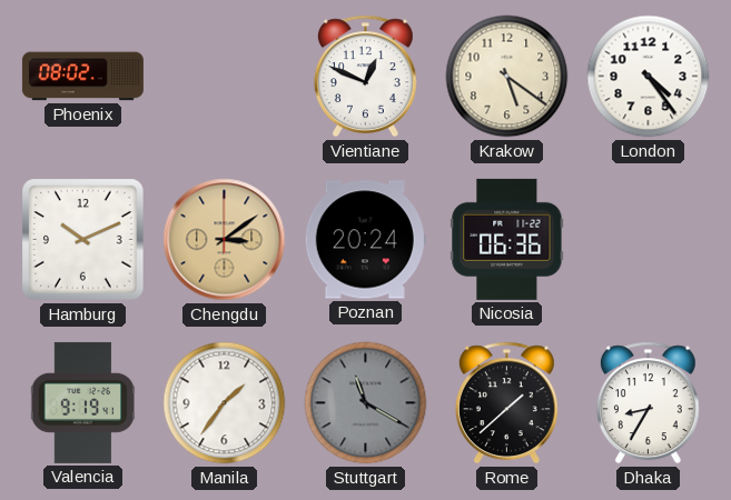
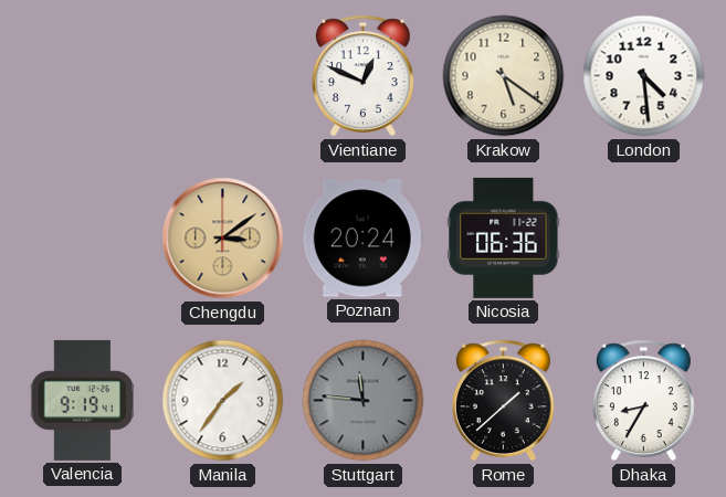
Phoenix: 08:02 -> none
London: 4:24 -> 4:29
Hamburg: 10:11 -> none
Stuttgart: 11:20 -> 11:46
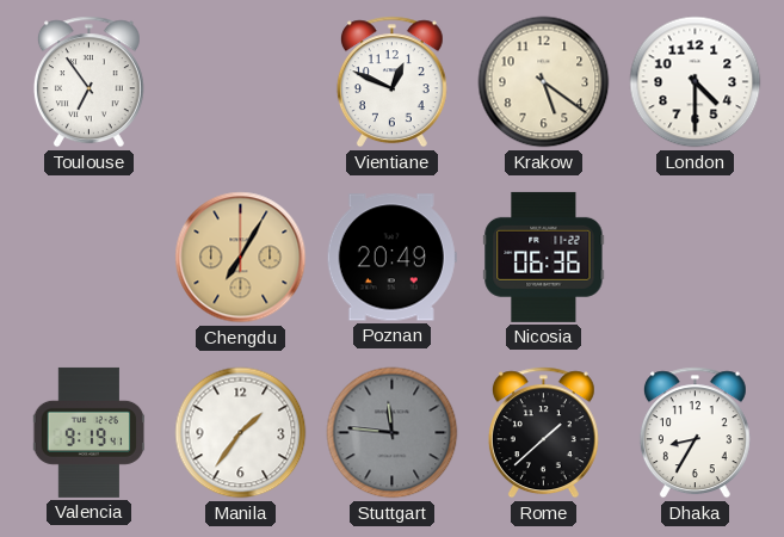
Toulouse: none -> 6:54
London: 4:29 -> 4:30
Chengdu: 3:09 -> 7:05
Poznan: 20:24 -> 20:49
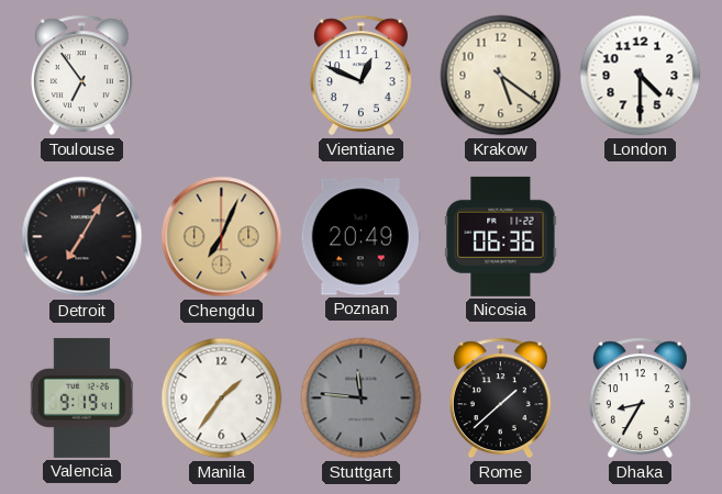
Detroit: none -> 7:05
Chengdu: 7:05 -> 7:04
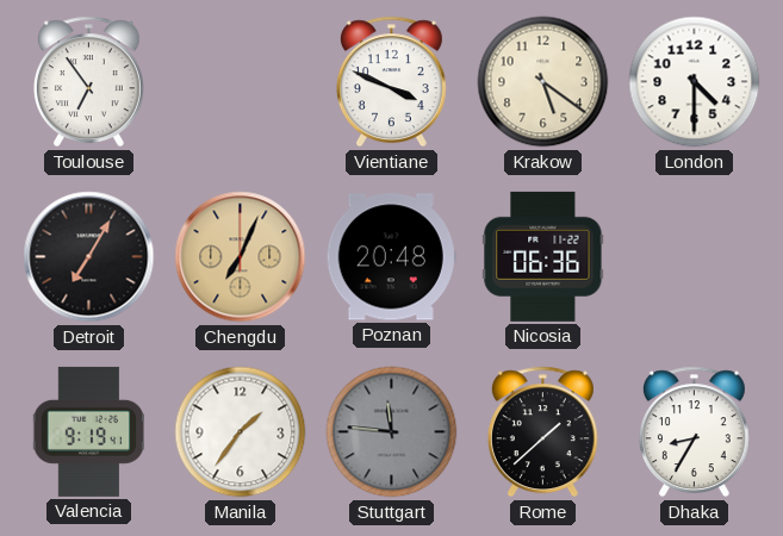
Vientiane: 12:49 -> 3:49
Poznan: 20:49 -> 20:48
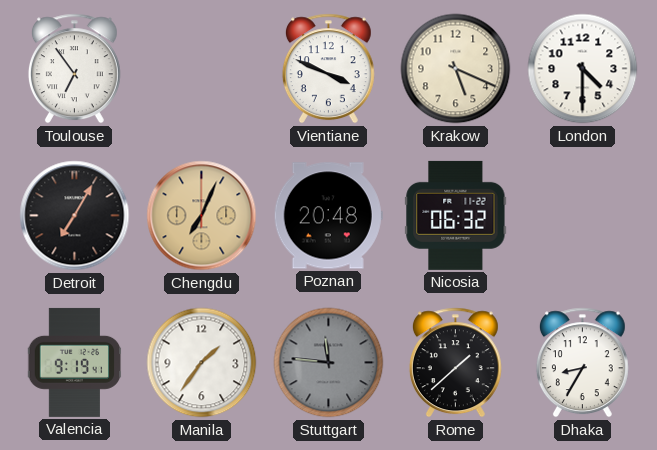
Krakow: 5:21 -> 5:19
Nicosia: 06:36 -> 06:32
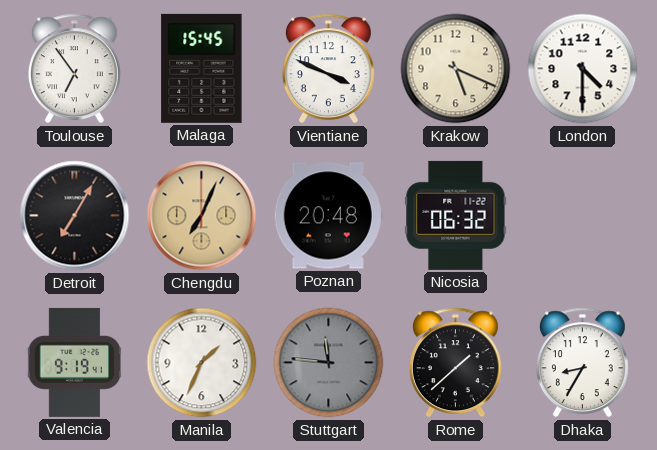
Malaga: none -> 15:45
Manila: 1:36 -> 1:34
